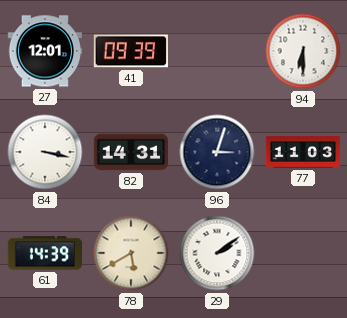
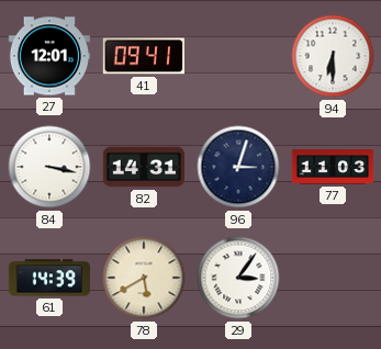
41: 09:39 -> 09:41
29: 2:09 -> 3:06
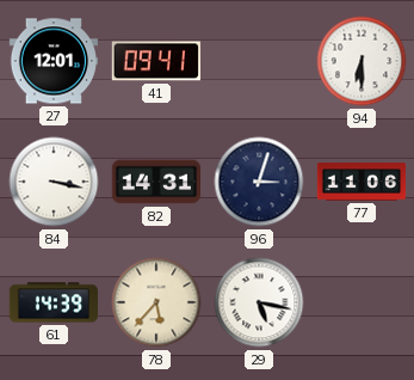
77: 11:03 -> 11:06
78: 5:40 -> 5:37
29: 3:06 -> 5:17
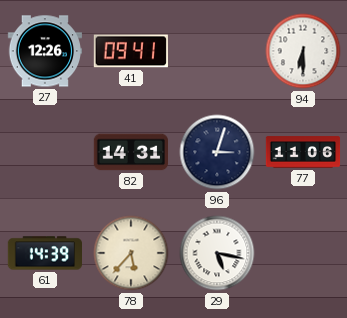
27: 12:01 -> 12:26
84: 3:17 -> none
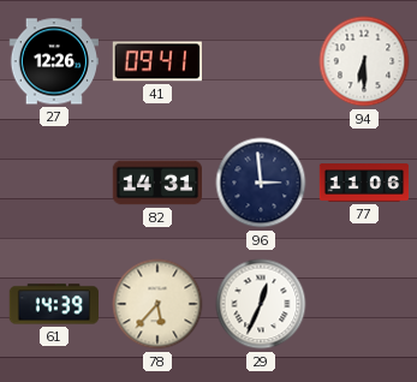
96: 3:03 -> 2:59
29: 5:17 -> 12:34
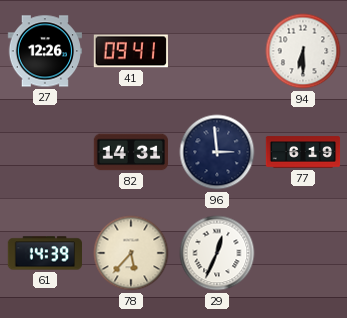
77: 11:06 -> 6:19
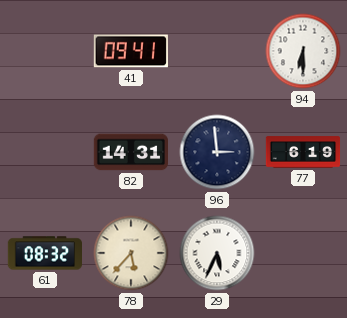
27: 12:26 -> none
61: 14:39 -> 08:32
29: 12:34 -> 5:34
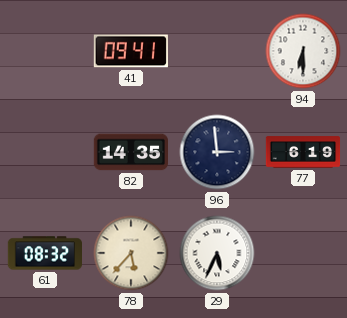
82: 14:31 -> 14:35
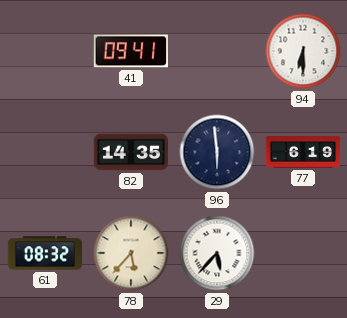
96: 2:59 -> 5:59
29: 5:34 -> 5:37
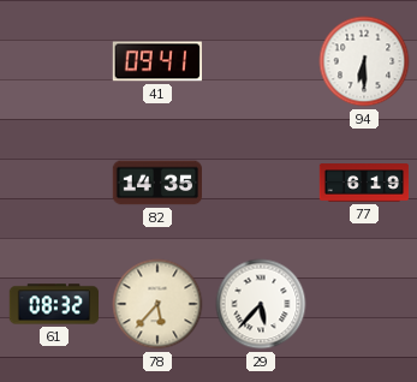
96: 5:59 -> none
